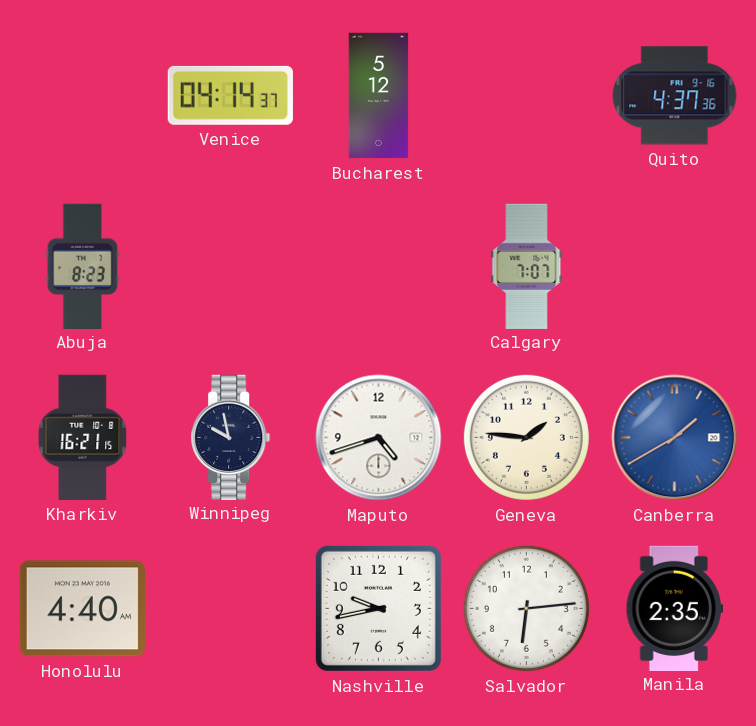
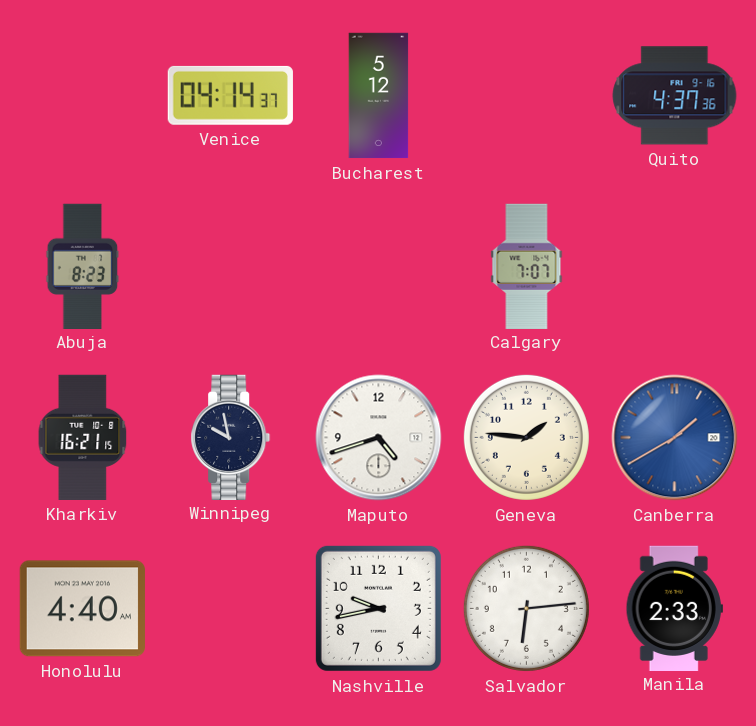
Manila: 2:35 -> 2:33
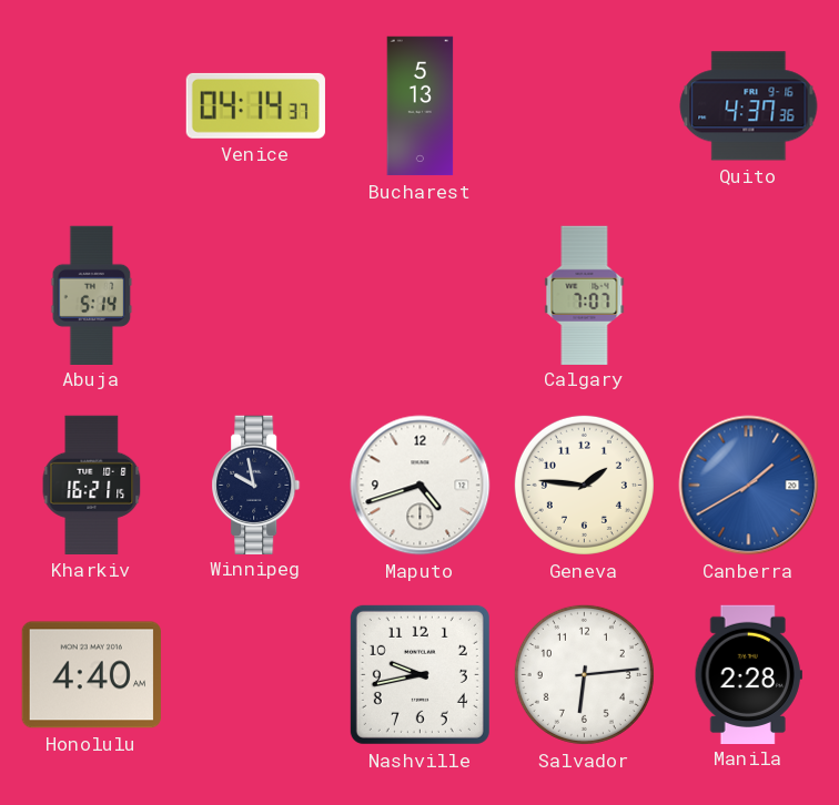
Bucharest: 5:12 -> 5:13
Abuja: 8:23 -> 5:14
Manila: 2:33 -> 2:28
